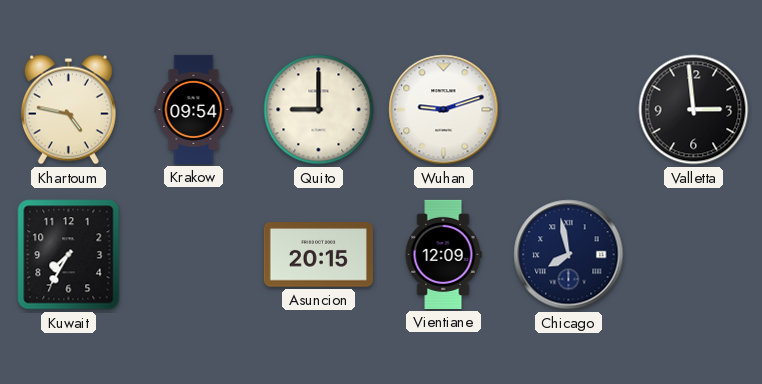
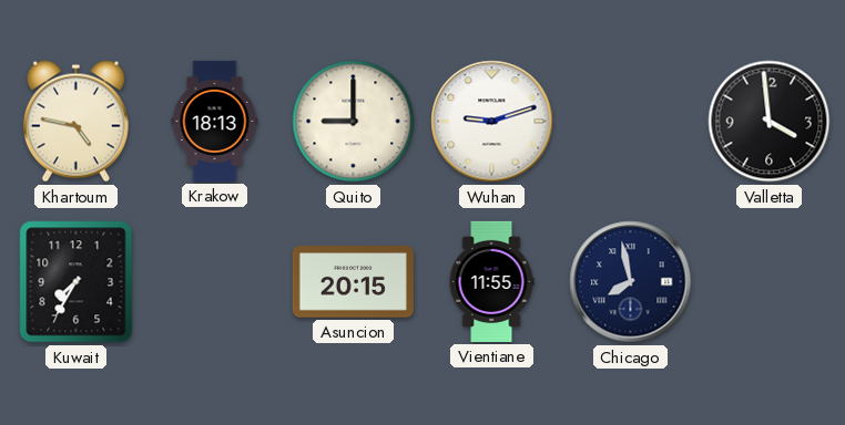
Krakow: 09:54 -> 18:13
Valletta: 2:59 -> 3:59
Vientiane: 12:09 -> 11:55
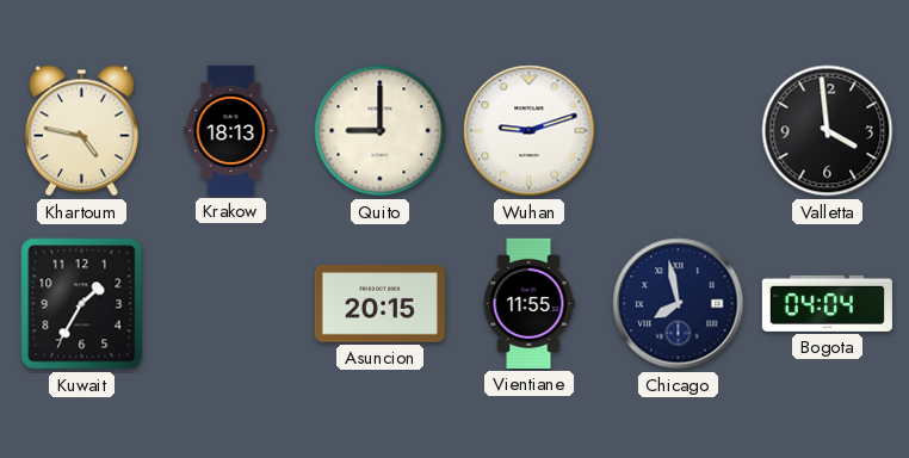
Kuwait: 7:35 -> 1:35
Bogota: none -> 04:04
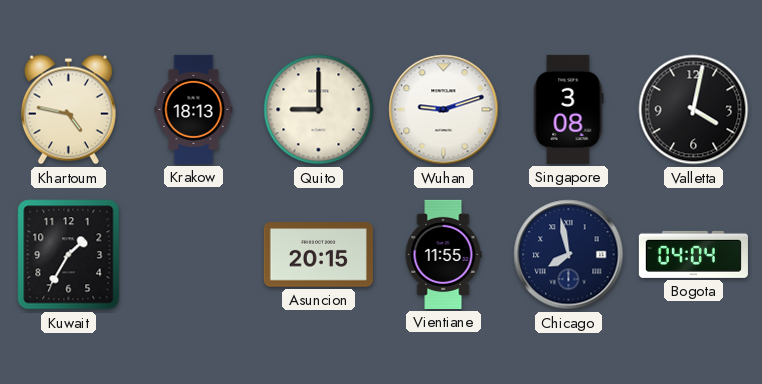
Singapore: none -> 3:08
Valletta: 3:59 -> 4:02
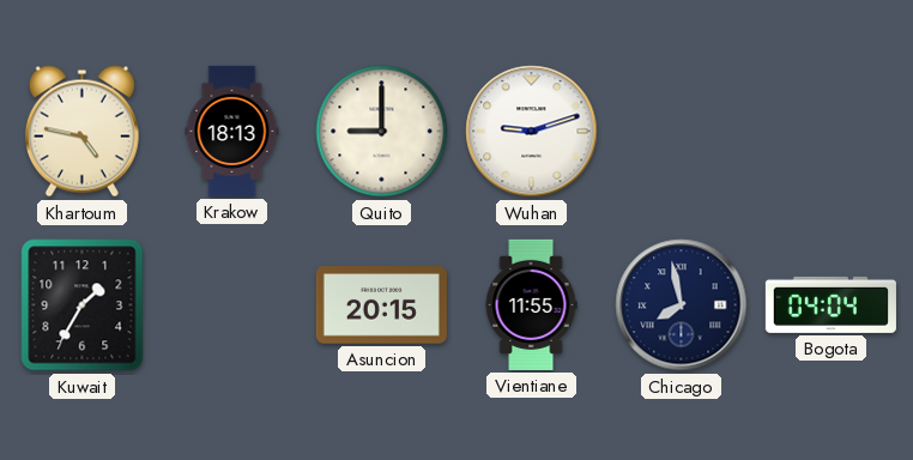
Singapore: 3:08 -> none
Valletta: 4:02 -> none
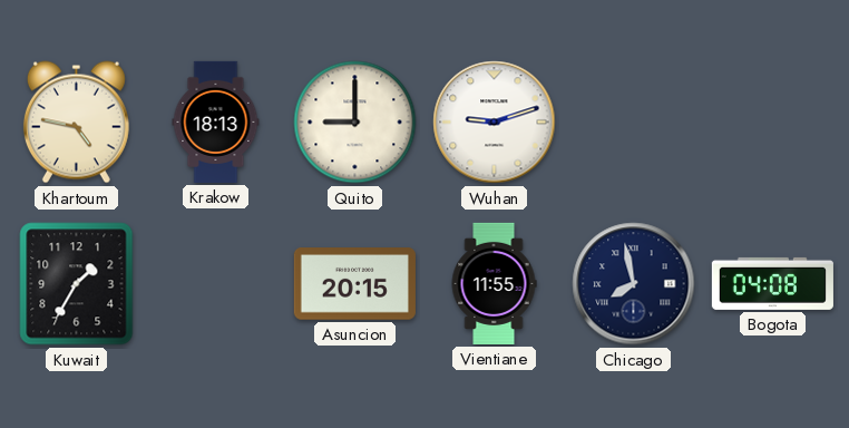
Bogota: 04:04 -> 04:08
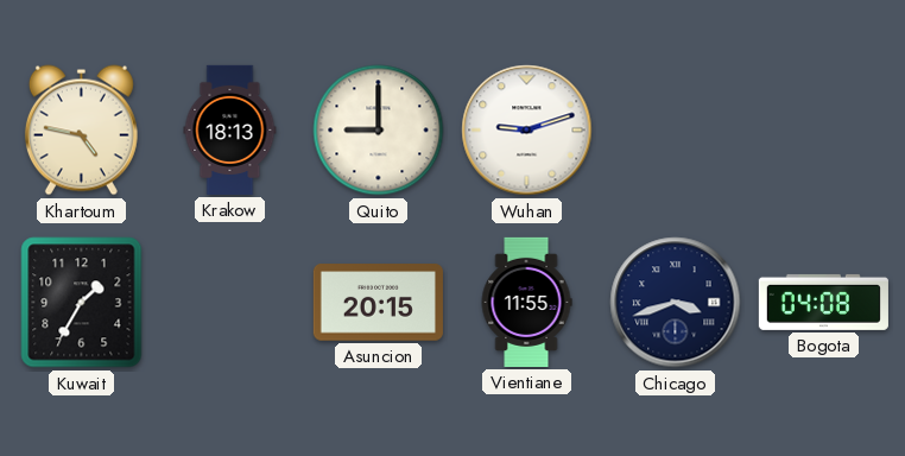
Chicago: 7:58 -> 3:42
